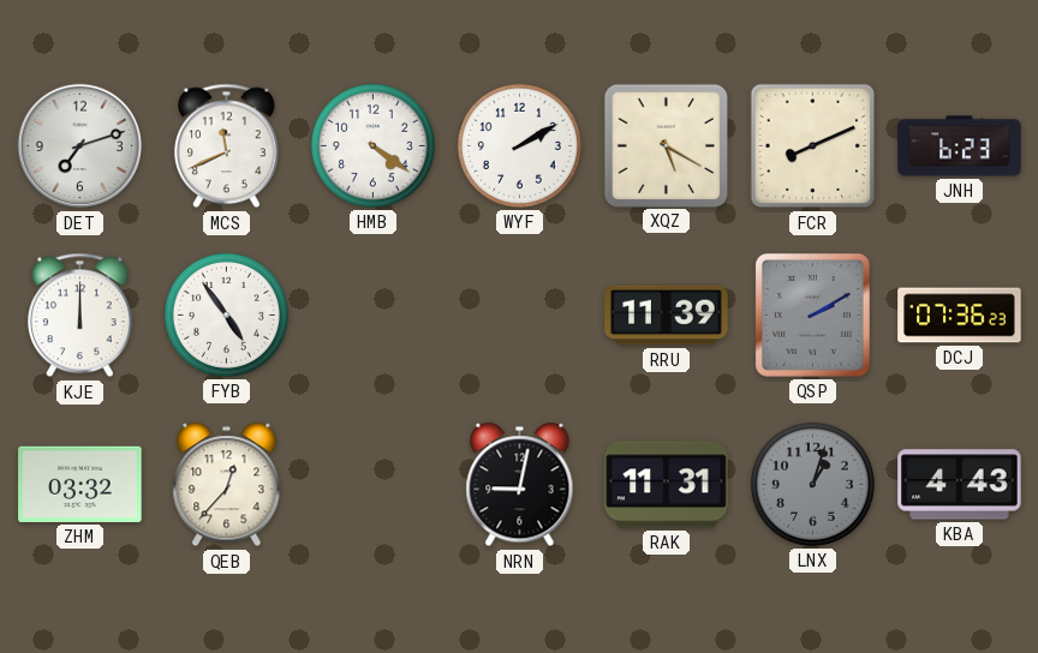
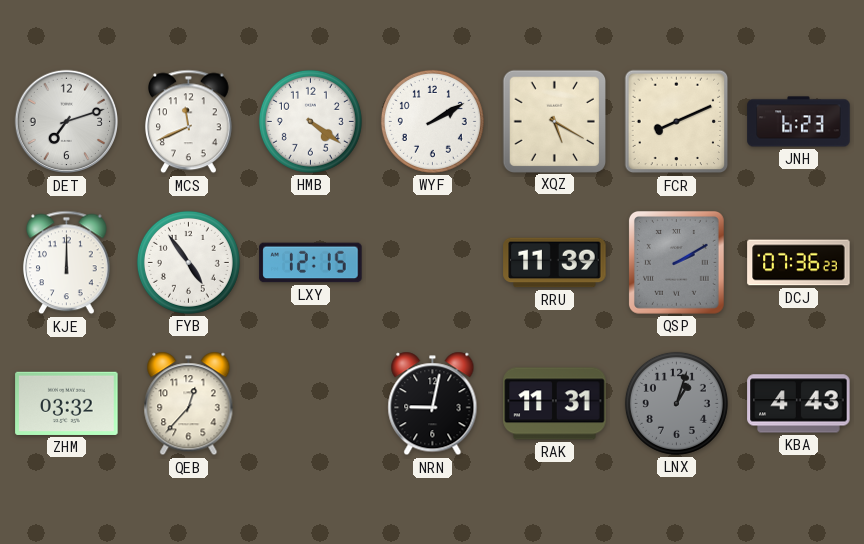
LXY: none -> 12:15
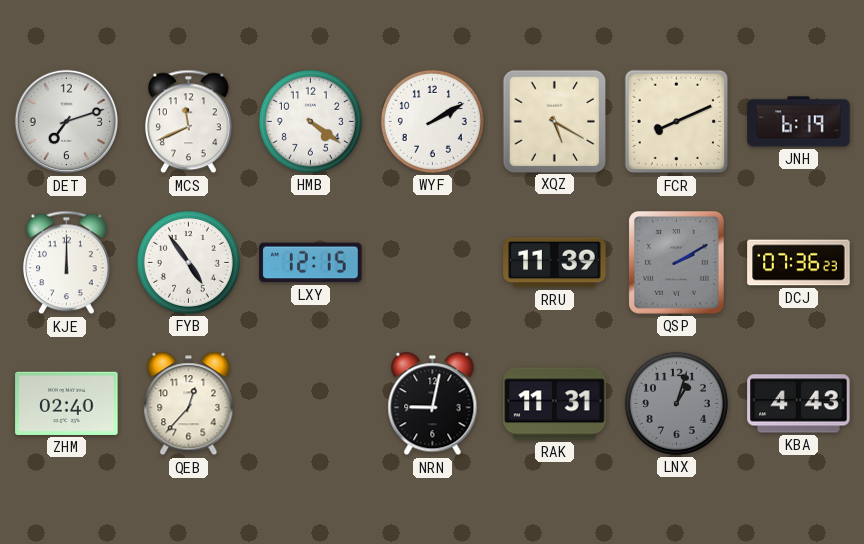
JNH: 6:23 -> 6:19
ZHM: 03:32 -> 02:40
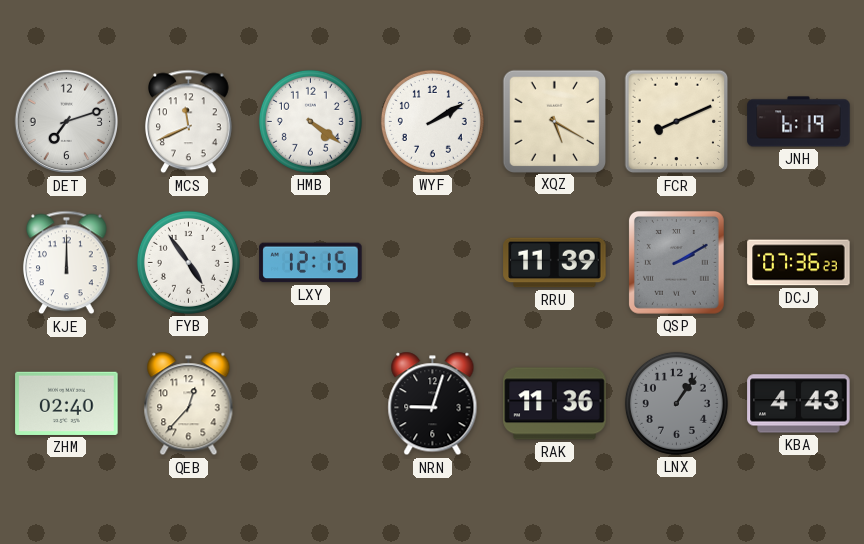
NRN: 9:02 -> 9:03
RAK: 11:31 -> 11:36
LNX: 1:03 -> 1:06
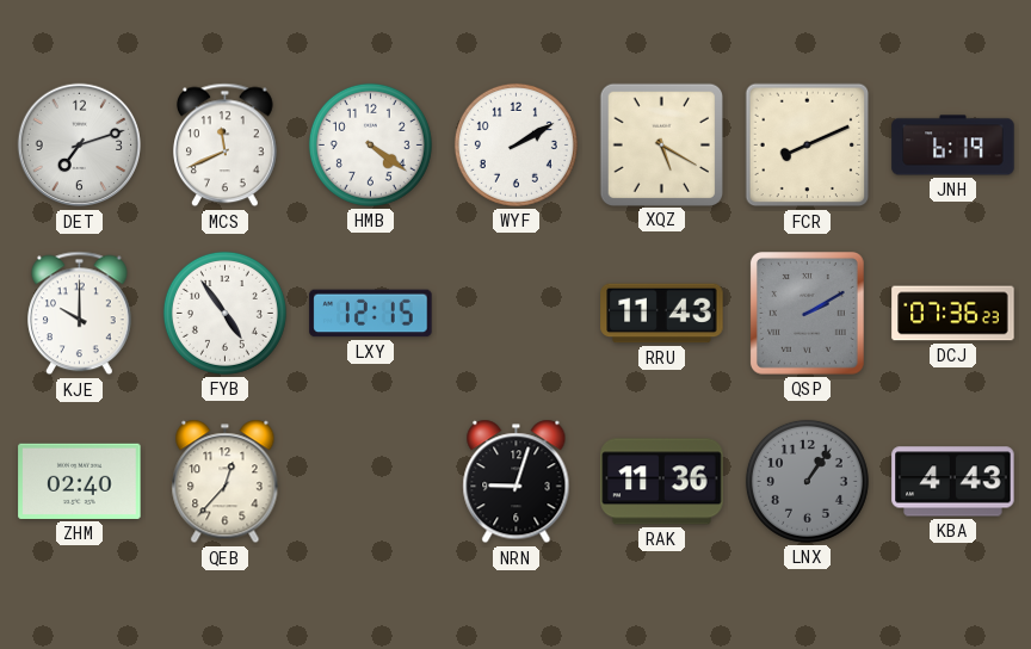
KJE: 12:00 -> 10:00
RRU: 11:39 -> 11:43
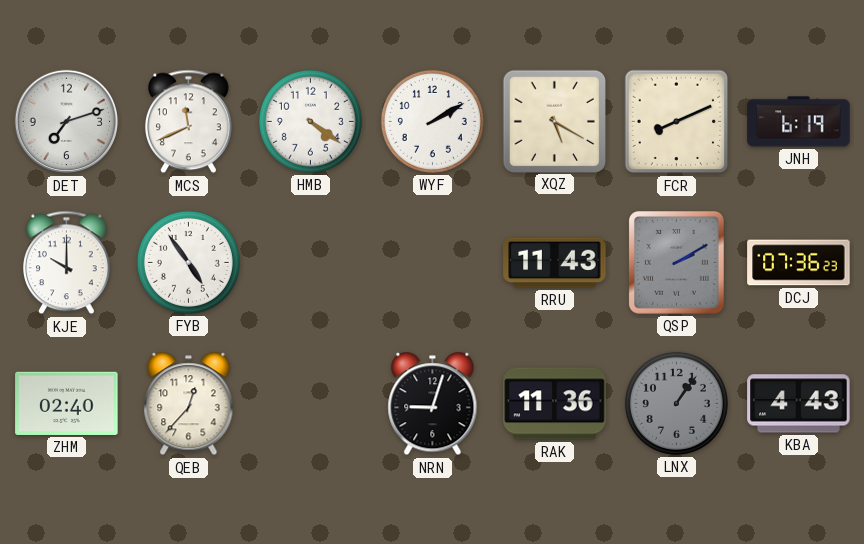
LXY: 12:15 -> none
